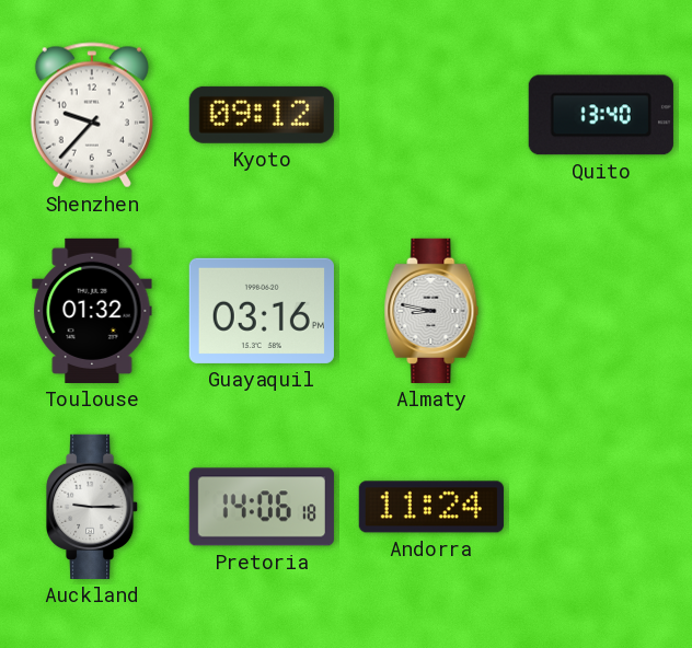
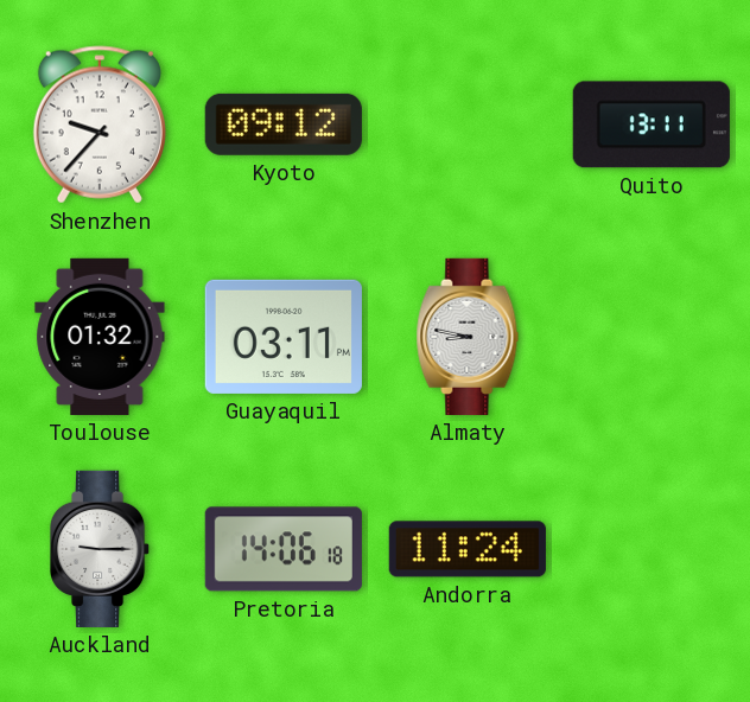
Quito: 13:40 -> 13:11
Guayaquil: 03:16 -> 03:11
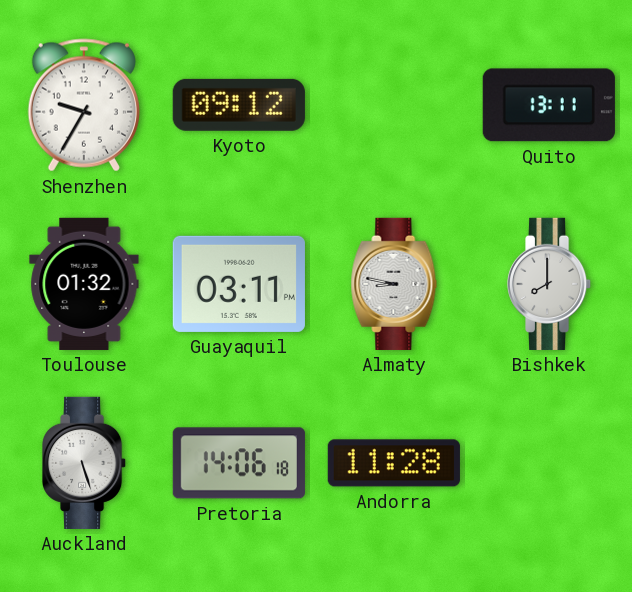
Shenzhen: 9:37 -> 9:35
Bishkek: none -> 8:00
Auckland: 9:15 -> 5:27
Andorra: 11:24 -> 11:28
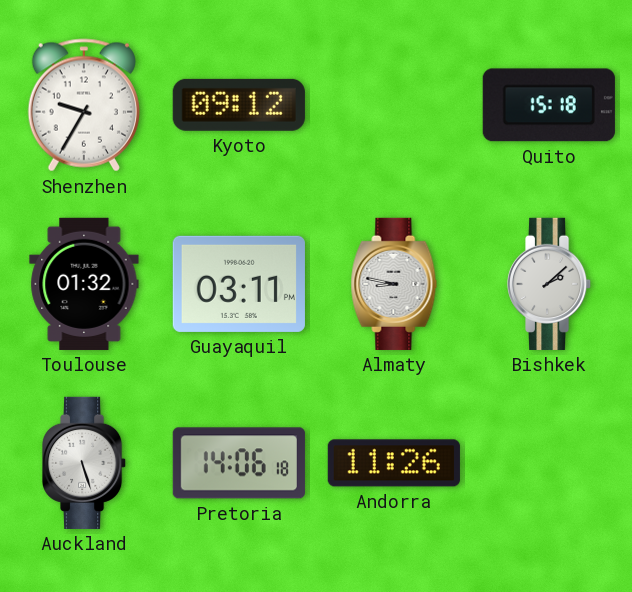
Quito: 13:11 -> 15:18
Bishkek: 8:00 -> 2:08
Andorra: 11:28 -> 11:26
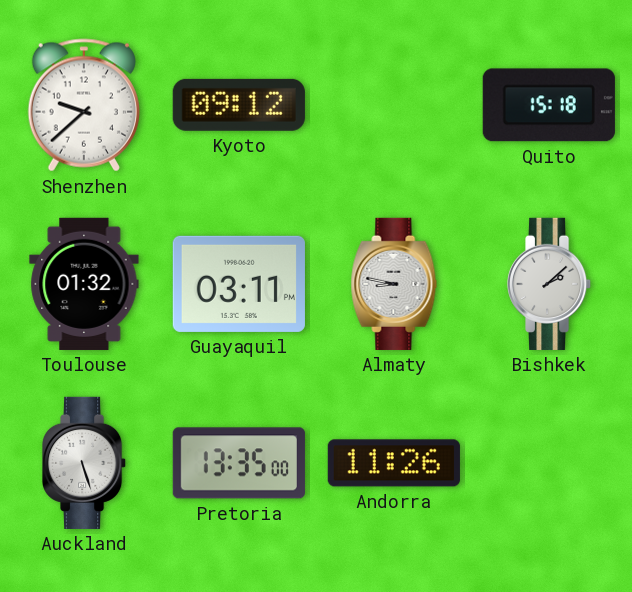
Shenzhen: 9:35 -> 9:38
Pretoria: 14:06 -> 13:35
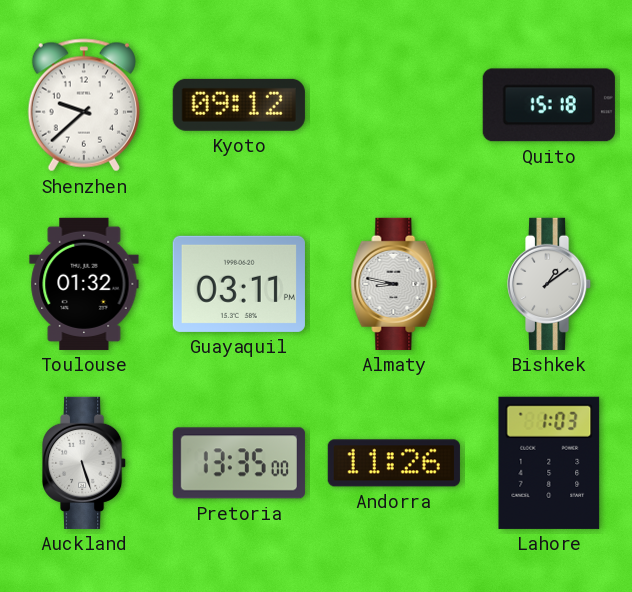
Bishkek: 2:08 -> 1:09
Lahore: none -> 1:03
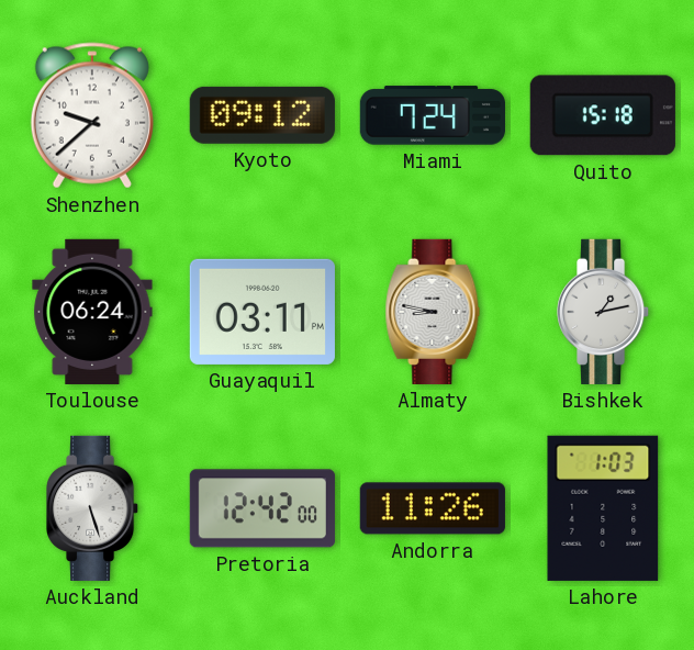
Miami: none -> 7:24
Toulouse: 01:32 -> 06:24
Bishkek: 1:09 -> 1:13
Pretoria: 13:35 -> 12:42
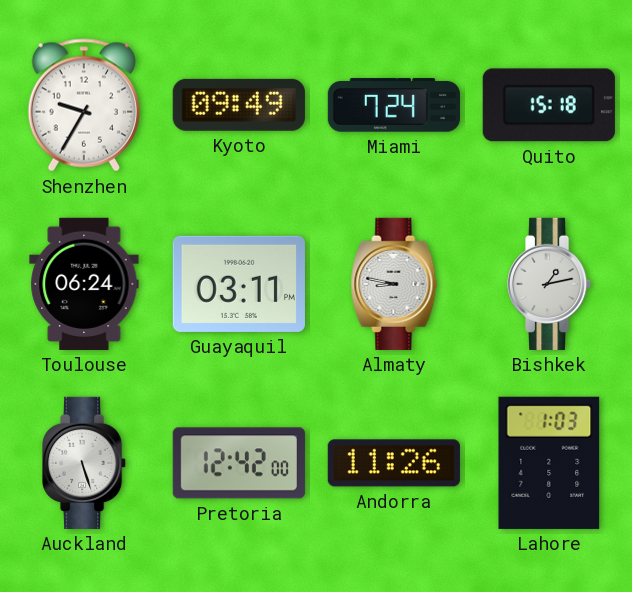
Shenzhen: 9:38 -> 9:35
Kyoto: 09:12 -> 09:49
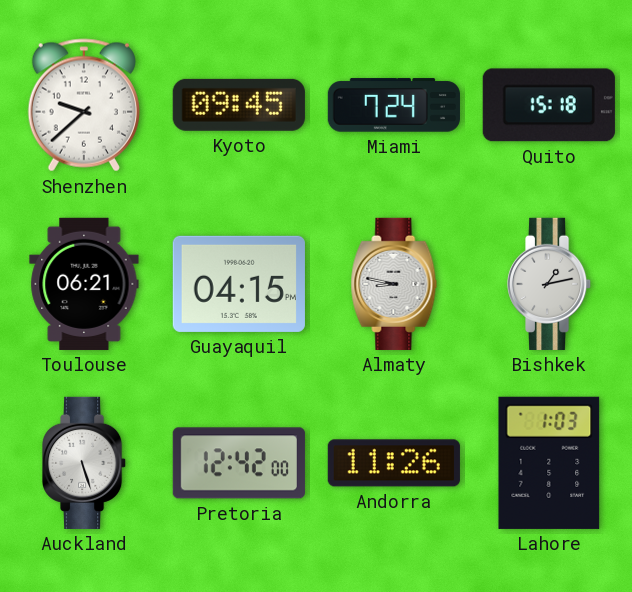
Shenzhen: 9:35 -> 9:38
Kyoto: 09:49 -> 09:45
Toulouse: 06:24 -> 06:21
Guayaquil: 03:11 -> 04:15
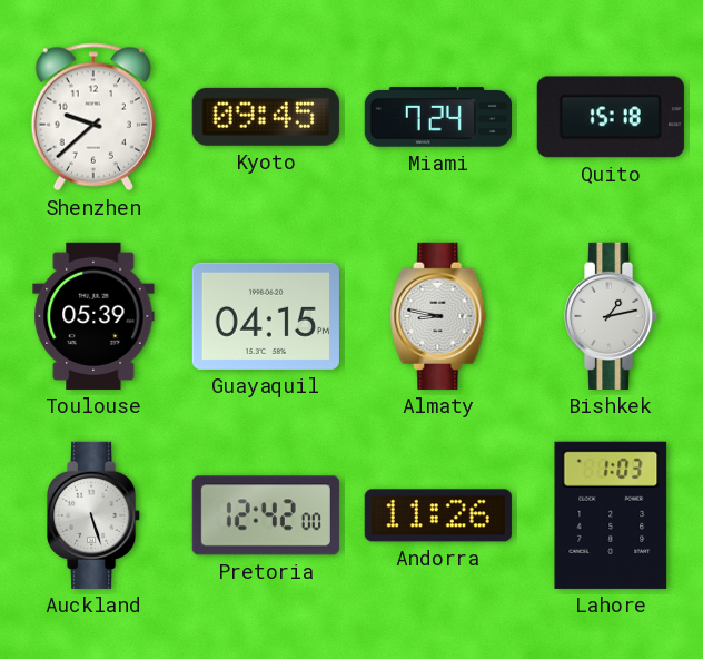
Toulouse: 06:21 -> 05:39
